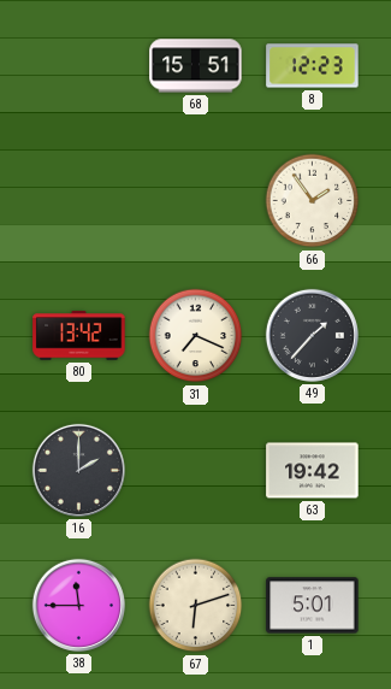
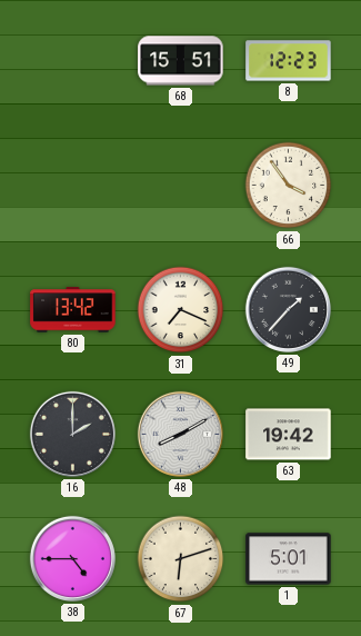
66: 1:54 -> 3:54
48: none -> 8:10
38: 11:45 -> 4:45
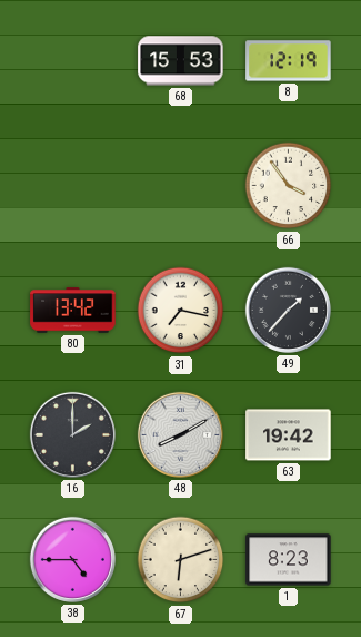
68: 15:51 -> 15:53
8: 12:23 -> 12:19
31: 7:19 -> 7:17
1: 5:01 -> 8:23
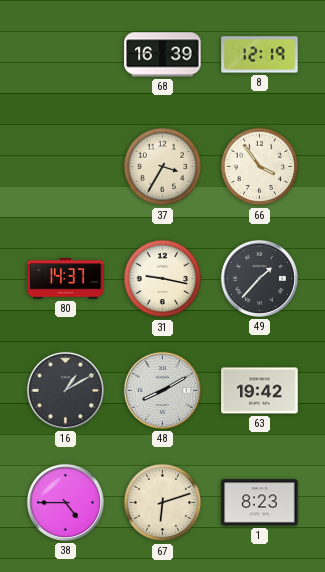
68: 15:53 -> 16:39
37: none -> 3:35
80: 13:42 -> 14:37
31: 7:17 -> 9:17
16: 2:00 -> 1:10
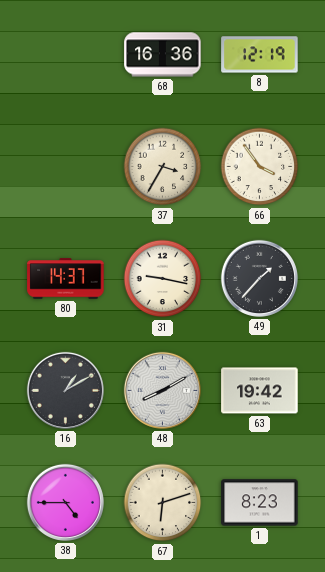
68: 16:39 -> 16:36
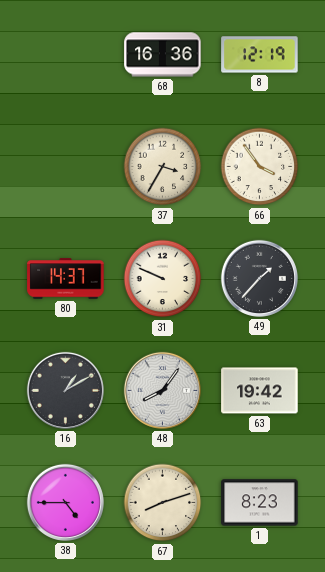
31: 9:17 -> 9:49
48: 8:10 -> 8:06
67: 6:12 -> 8:12
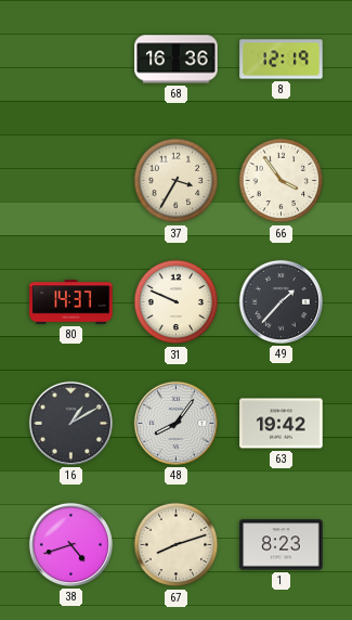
38: 4:45 -> 4:42
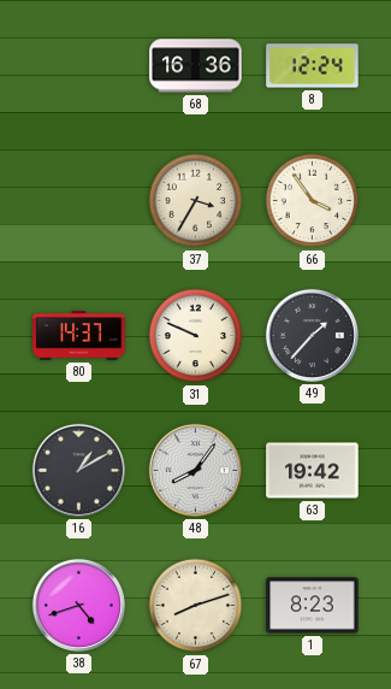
8: 12:19 -> 12:24
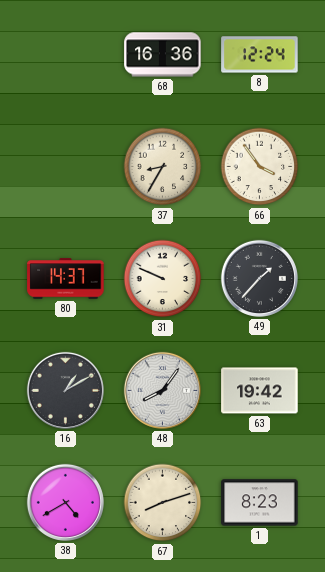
37: 3:35 -> 8:35
38: 4:42 -> 4:40
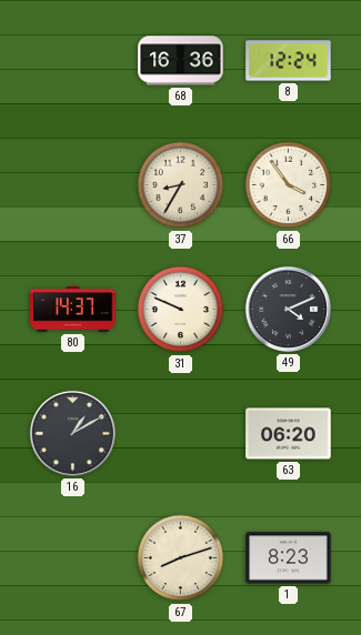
49: 1:37 -> 4:11
48: 8:06 -> none
63: 19:42 -> 06:20
38: 4:40 -> none
